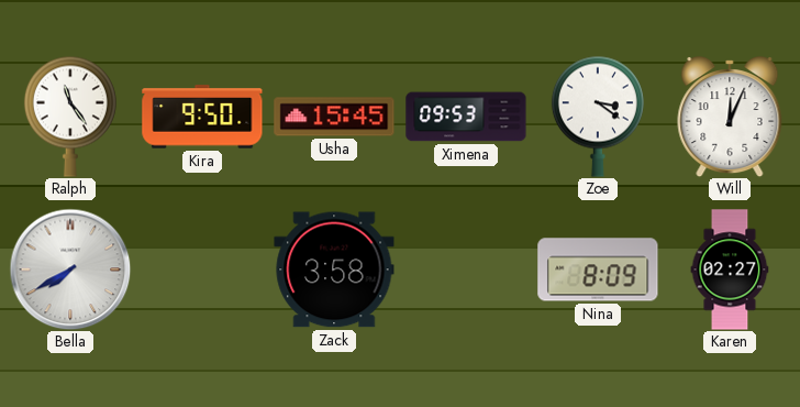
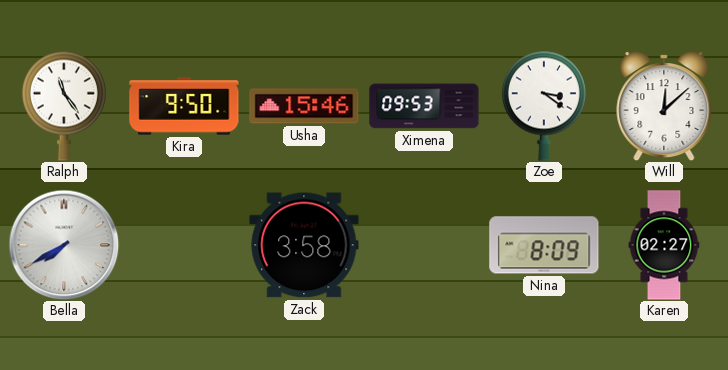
Usha: 15:45 -> 15:46
Will: 12:04 -> 12:08
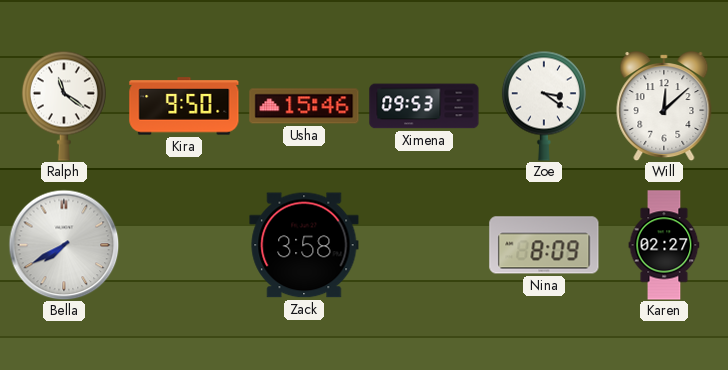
Ralph: 11:24 -> 11:21
